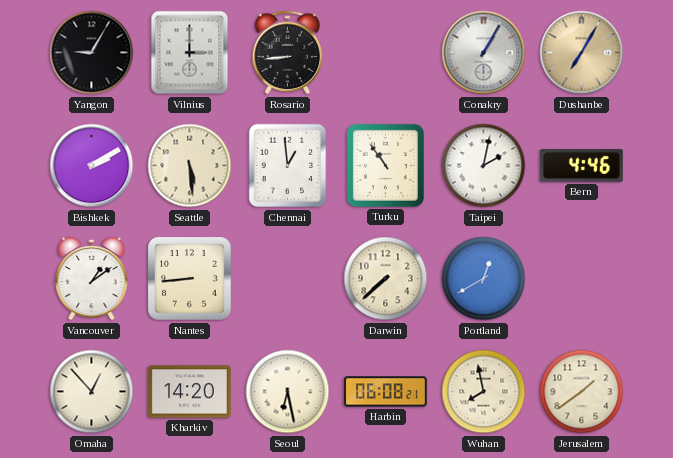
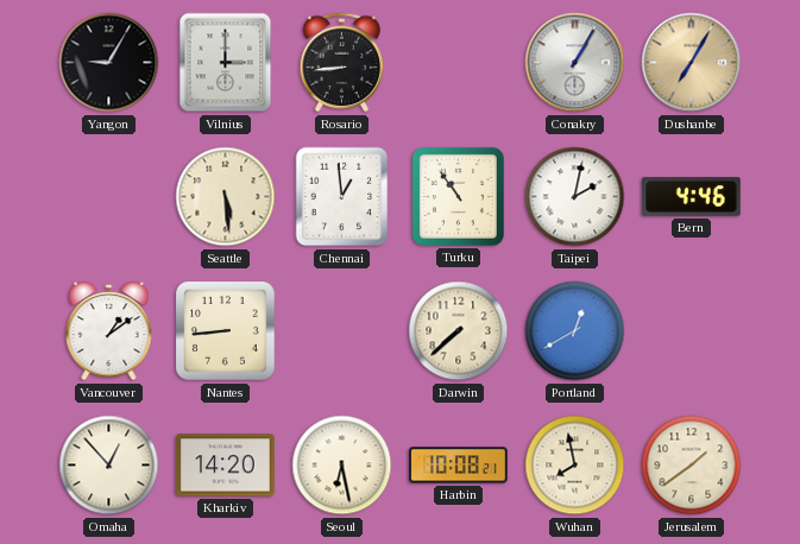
Bishkek: 2:10 -> none
Harbin: 06:08 -> 10:08
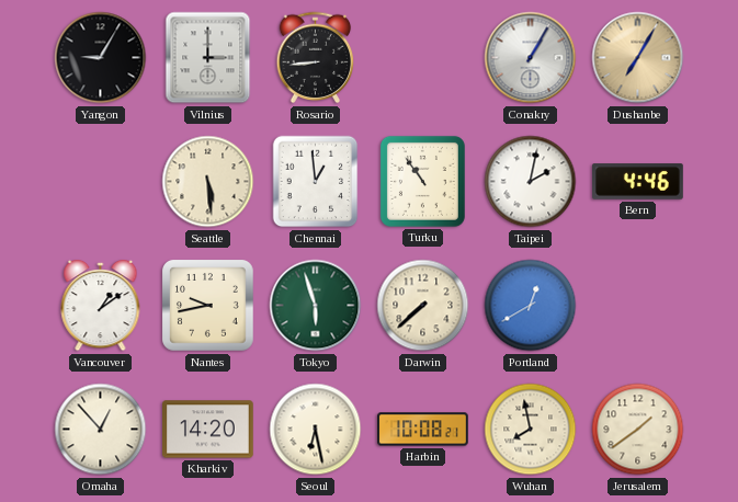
Nantes: 8:44 -> 9:43
Tokyo: none -> 5:57
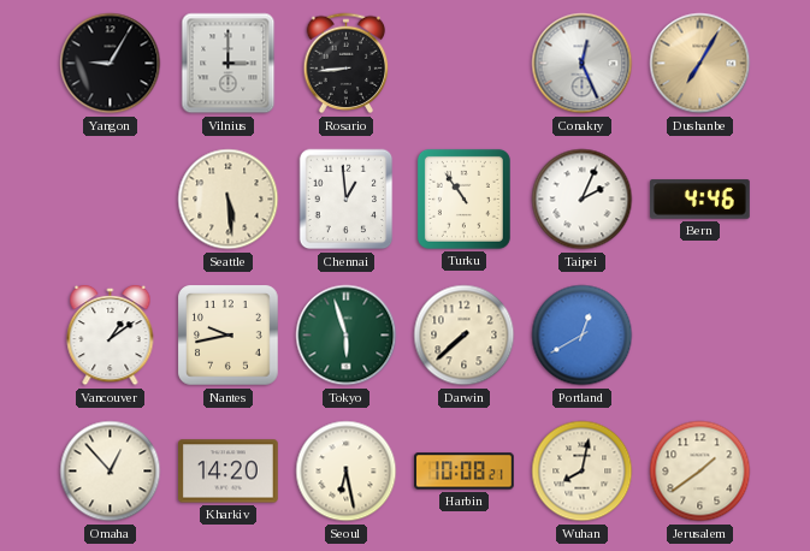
Conakry: 1:05 -> 12:26
Taipei: 2:02 -> 2:04
Wuhan: 7:58 -> 8:02
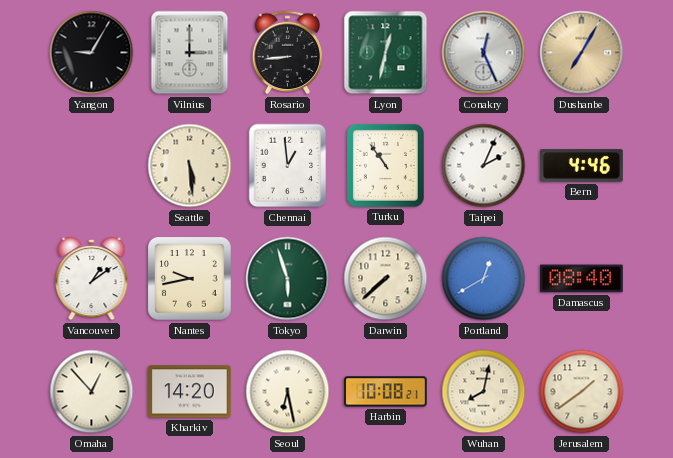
Lyon: none -> 12:32
Damascus: none -> 08:40
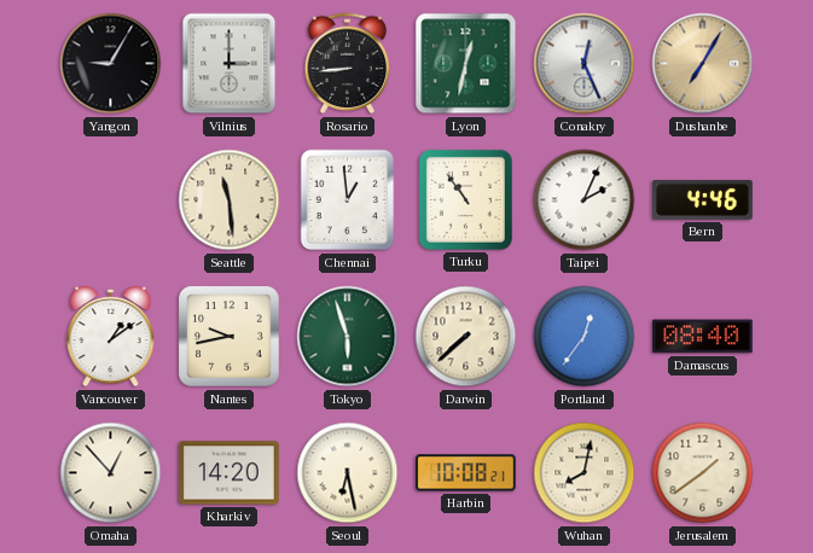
Seattle: 5:29 -> 11:29
Portland: 12:40 -> 12:36
